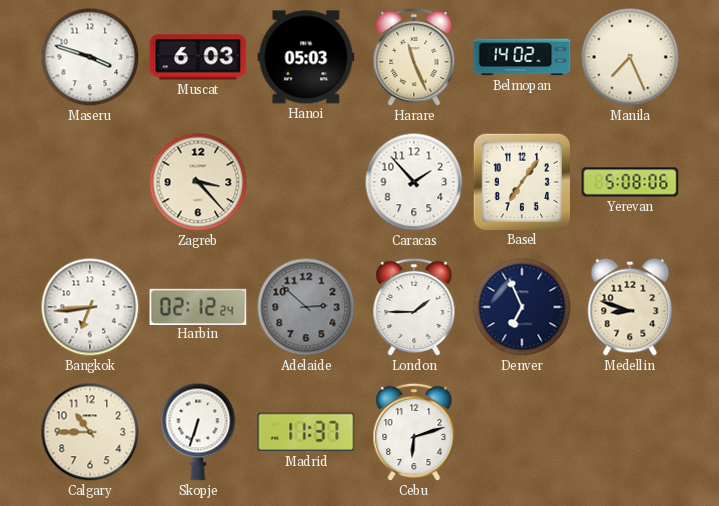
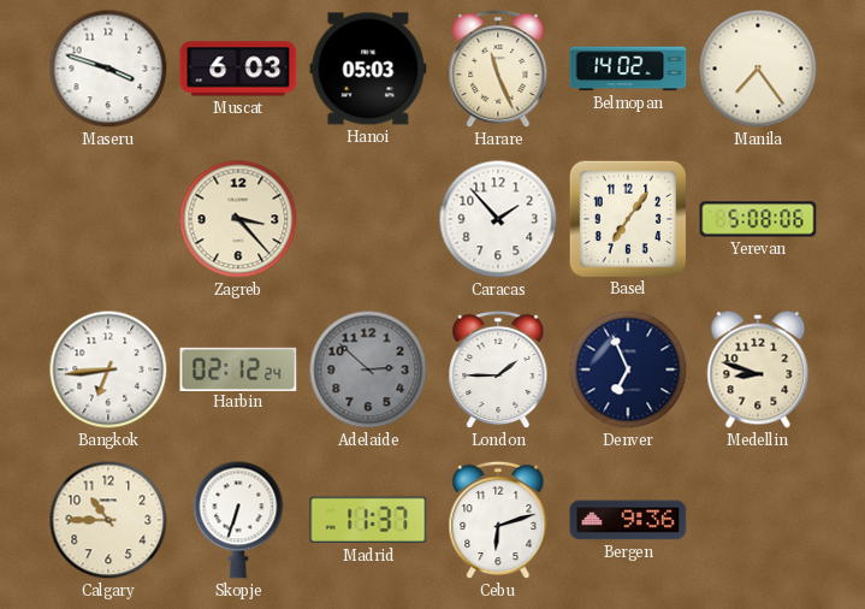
Manila: 7:26 -> 7:24
Bergen: none -> 9:36
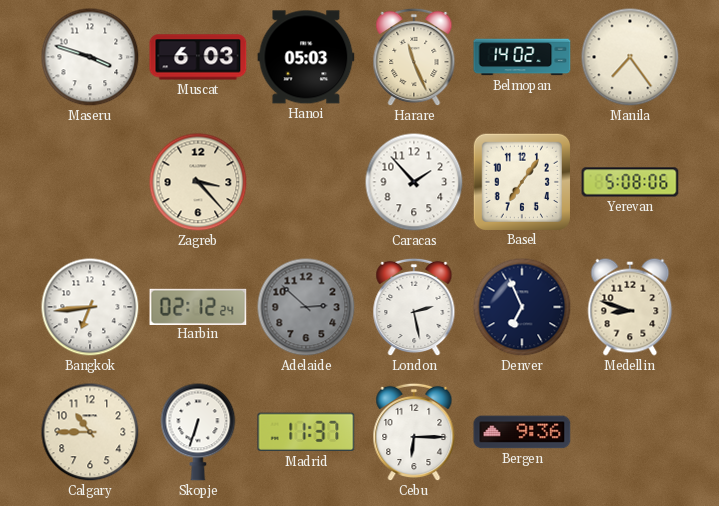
London: 1:45 -> 2:28
Cebu: 6:12 -> 6:15
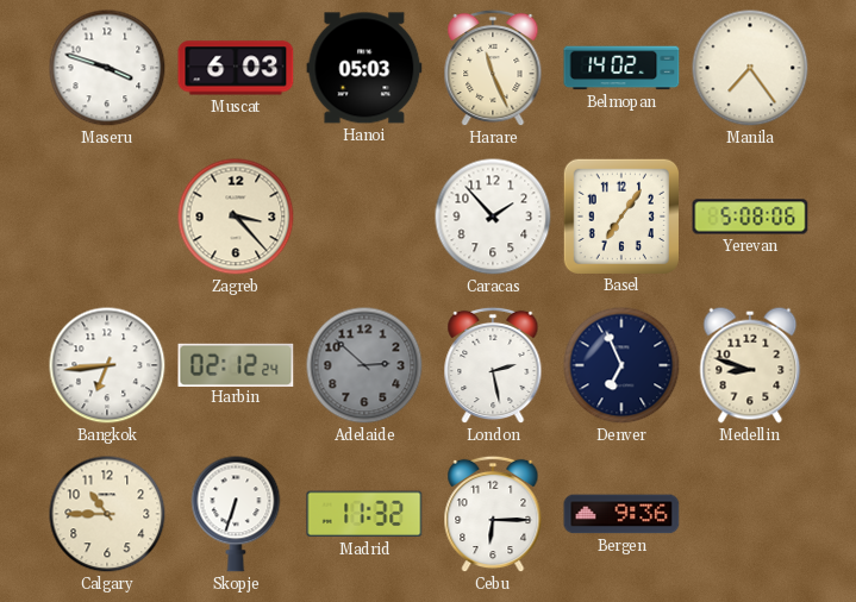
Madrid: 11:37 -> 11:32
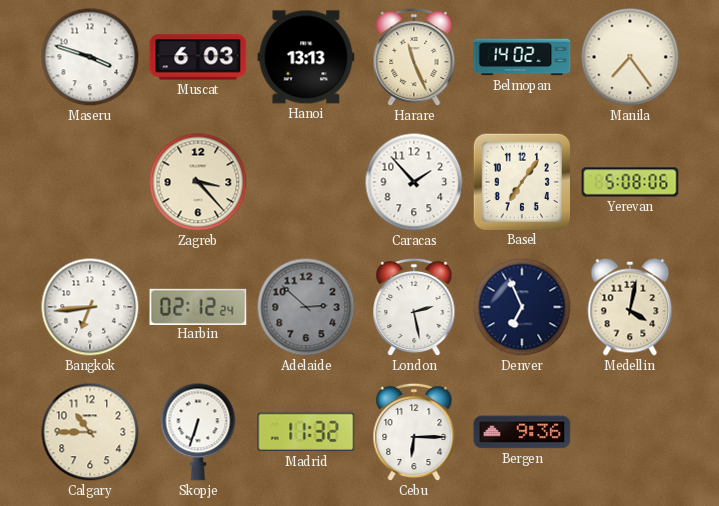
Hanoi: 05:03 -> 13:13
Medellin: 8:48 -> 4:02
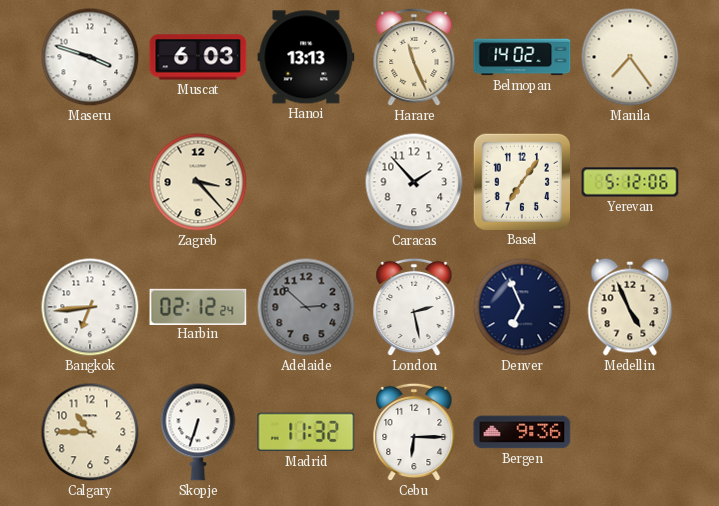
Yerevan: 5:08 -> 5:12
Medellin: 4:02 -> 4:56
